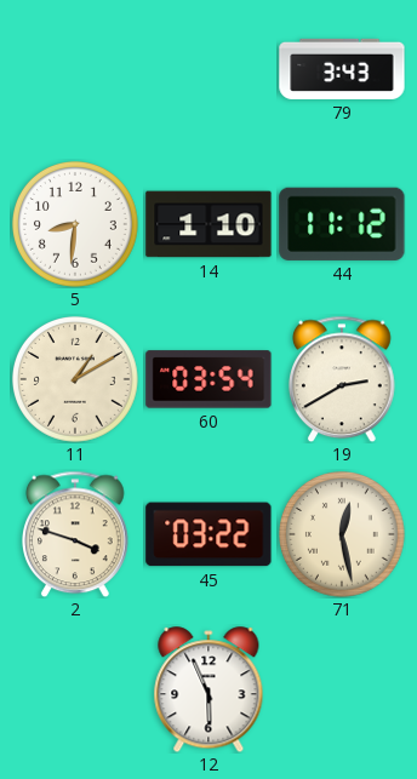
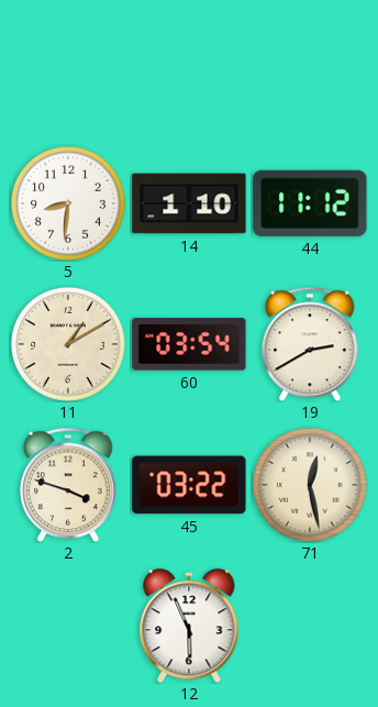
79: 3:43 -> none
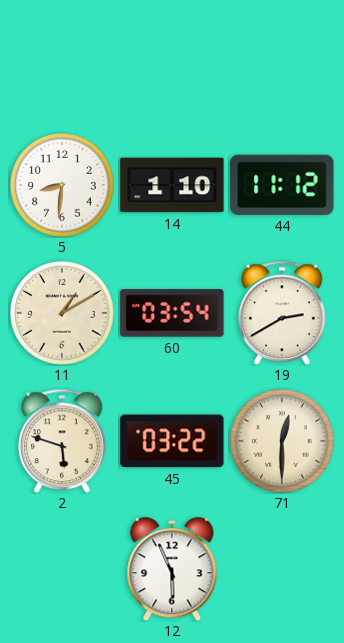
2: 3:48 -> 5:48
71: 12:28 -> 12:30
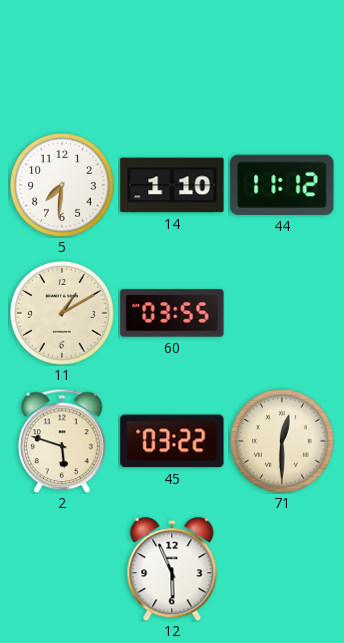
5: 8:31 -> 7:31
60: 03:54 -> 03:55
19: 2:40 -> none
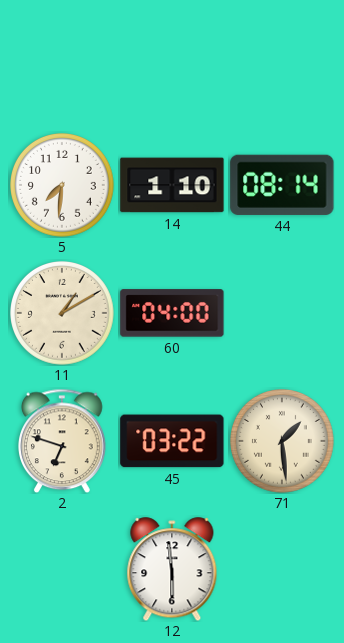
44: 11:12 -> 08:14
60: 03:55 -> 04:00
2: 5:48 -> 6:48
71: 12:30 -> 1:29
12: 5:56 -> 5:59
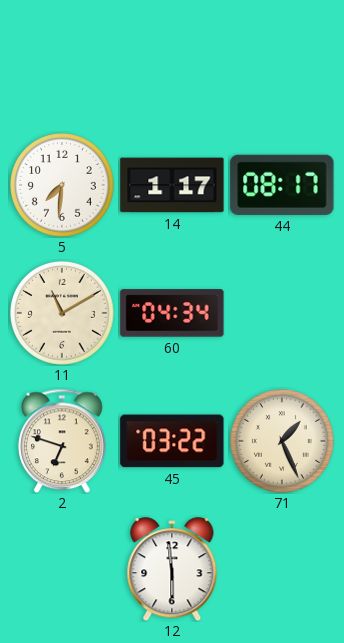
14: 1:10 -> 1:17
44: 08:14 -> 08:17
11: 1:10 -> 11:10
60: 04:00 -> 04:34
71: 1:29 -> 1:26
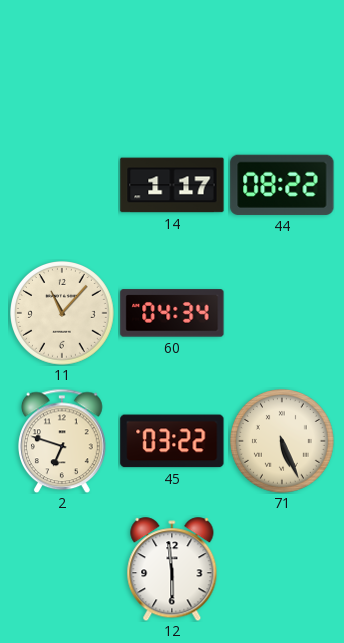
5: 7:31 -> none
44: 08:17 -> 08:22
11: 11:10 -> 11:07
71: 1:26 -> 5:26
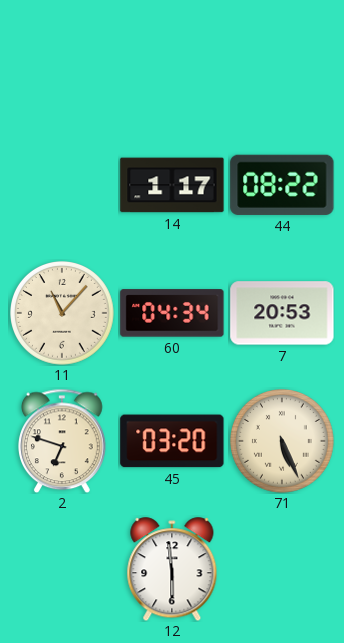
7: none -> 20:53
45: 03:22 -> 03:20
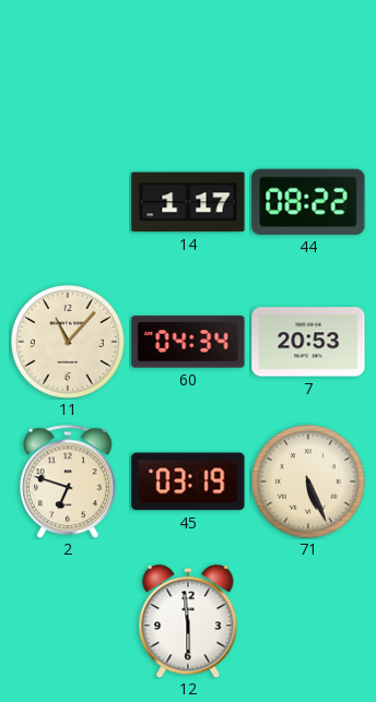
45: 03:20 -> 03:19
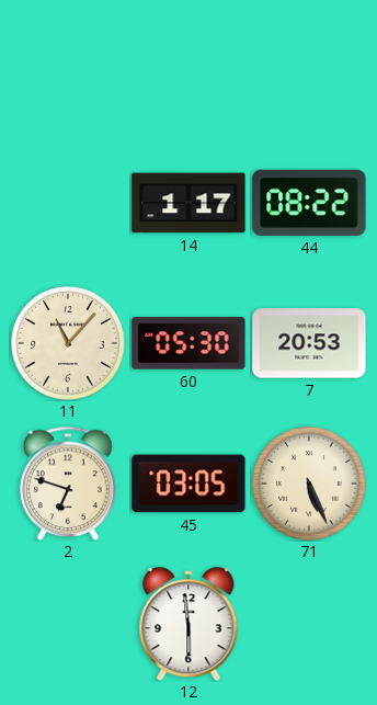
60: 04:34 -> 05:30
45: 03:19 -> 03:05
